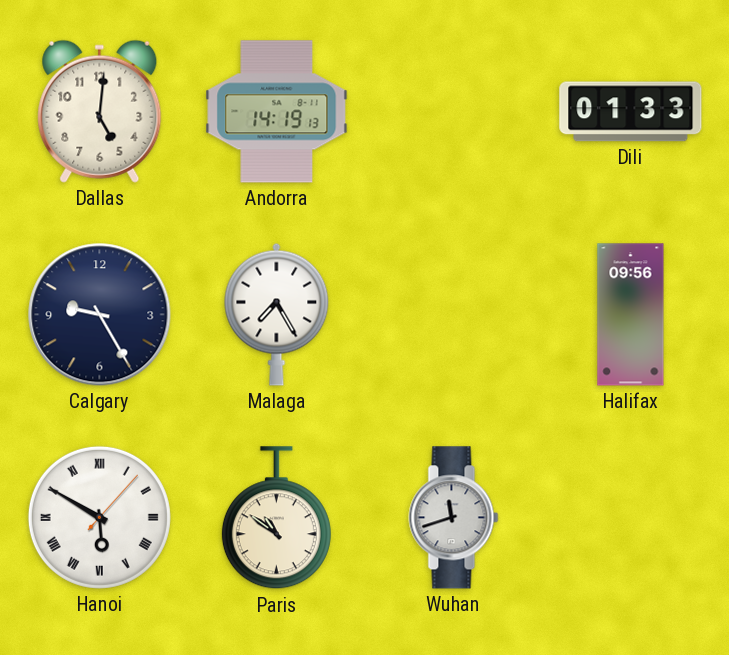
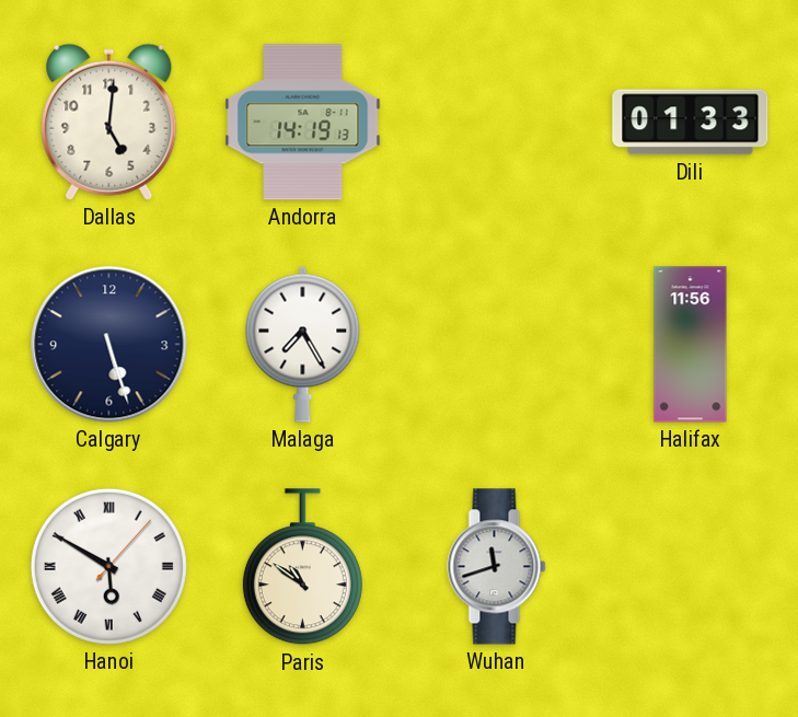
Calgary: 9:25 -> 5:27
Halifax: 09:56 -> 11:56
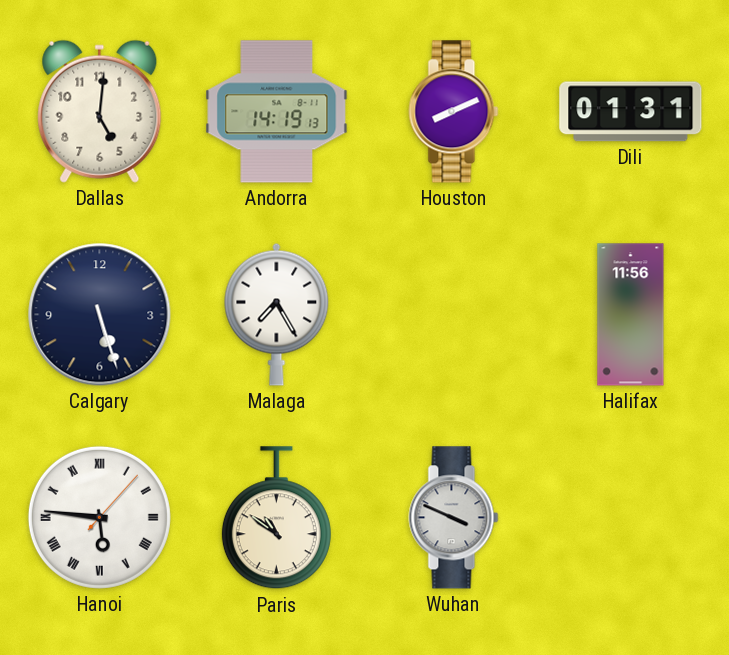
Houston: none -> 8:11
Dili: 01:33 -> 01:31
Hanoi: 5:50 -> 5:46
Wuhan: 11:42 -> 3:49
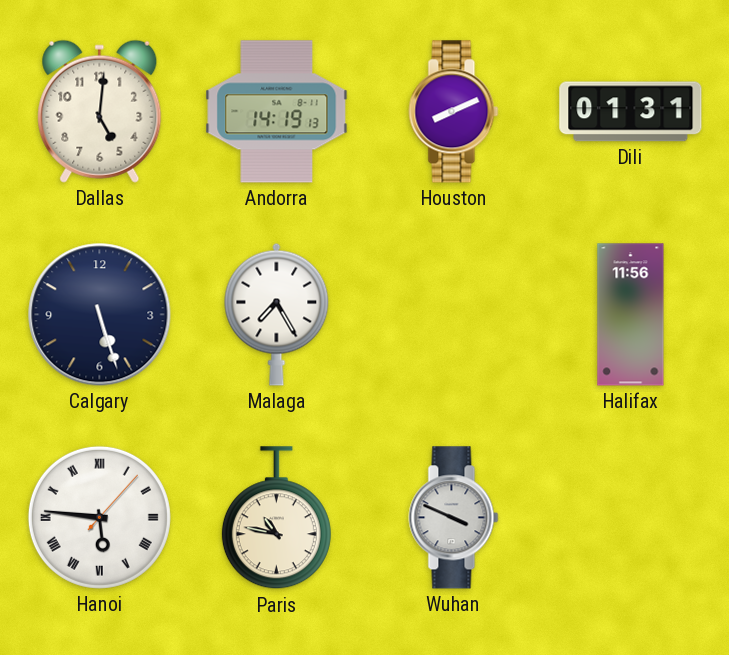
Paris: 10:51 -> 10:47
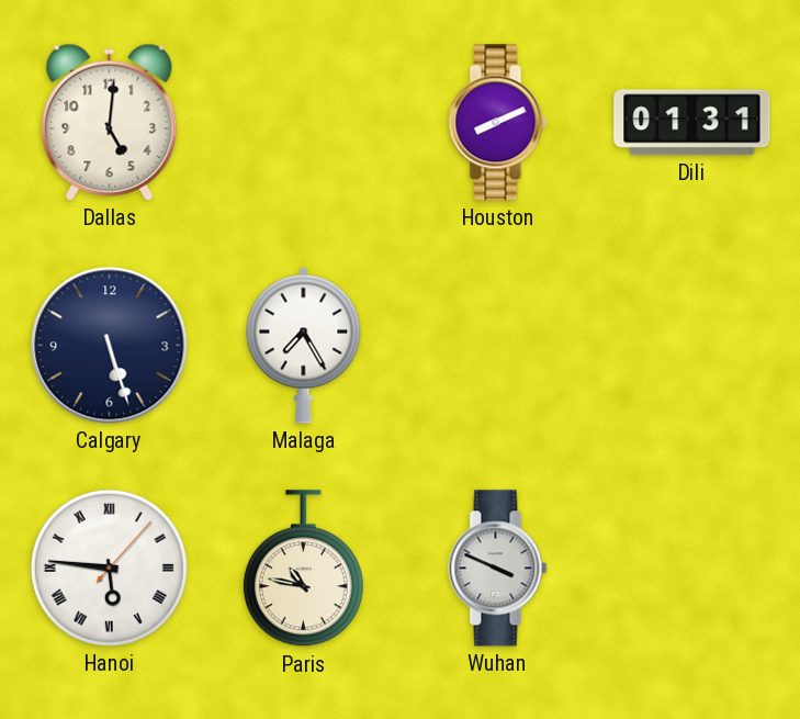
Andorra: 14:19 -> none
Halifax: 11:56 -> none
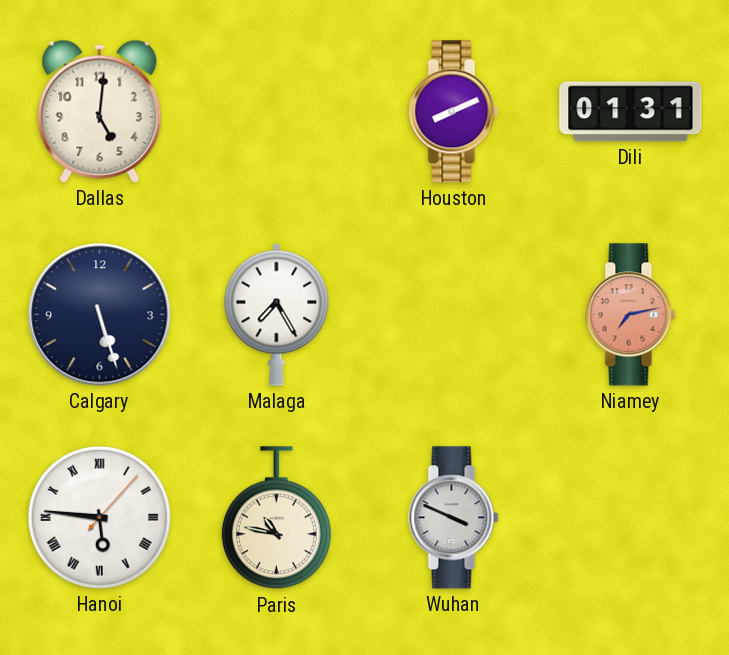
Niamey: none -> 7:13
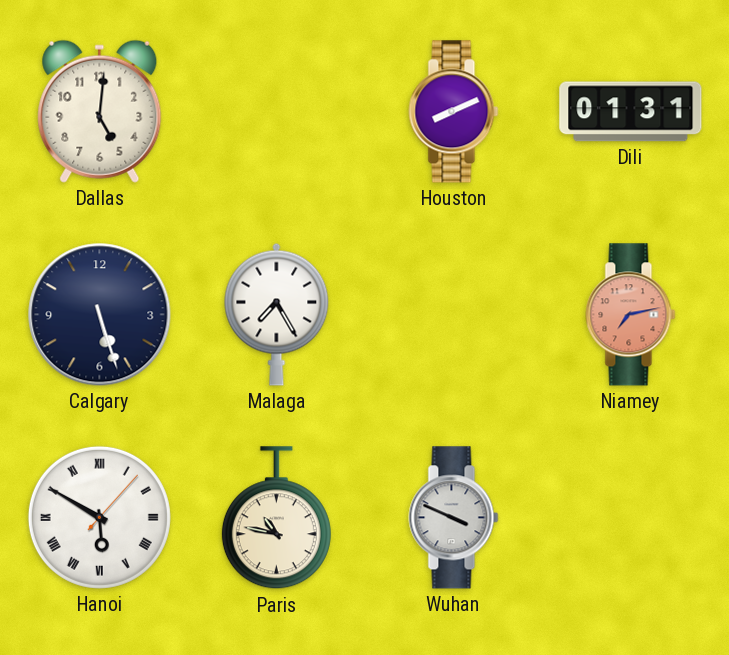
Hanoi: 5:46 -> 5:50
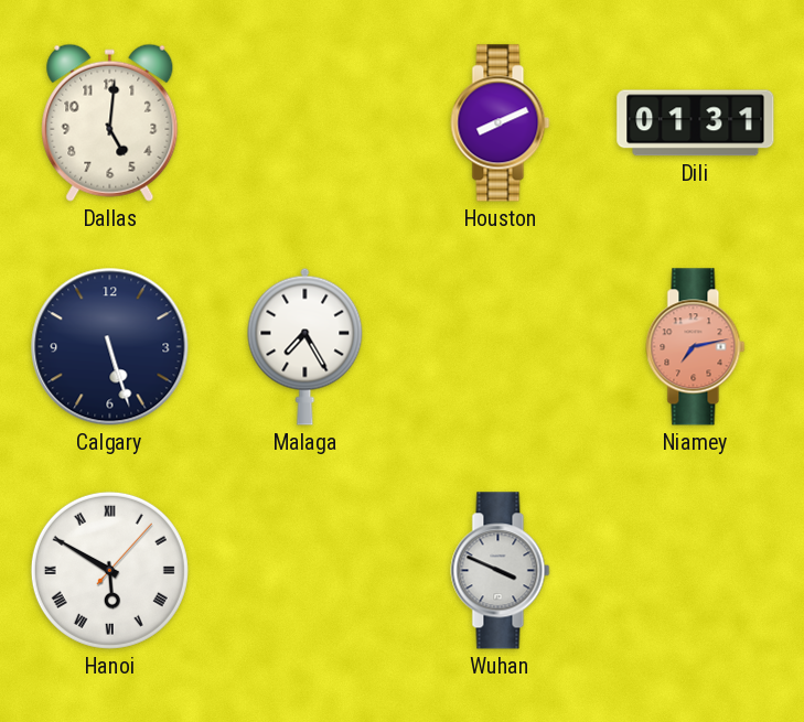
Paris: 10:47 -> none
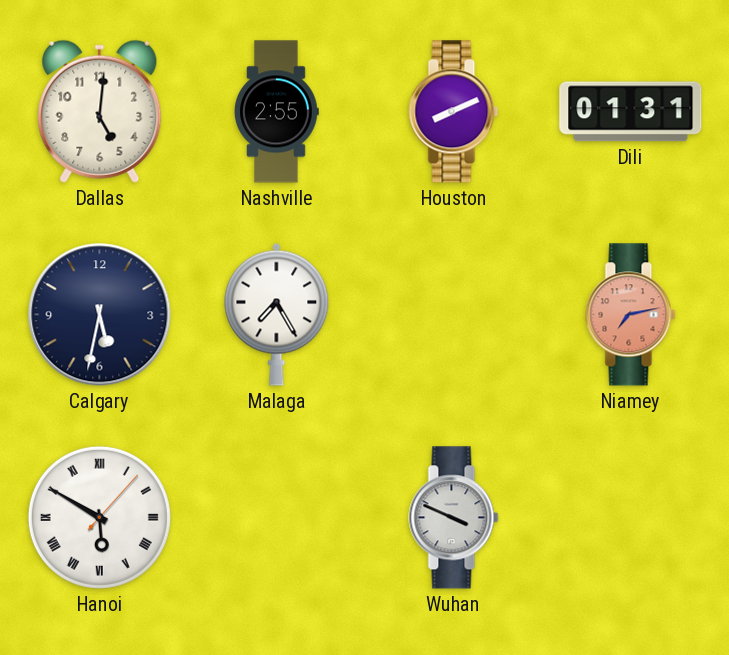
Nashville: none -> 2:55
Calgary: 5:27 -> 5:32
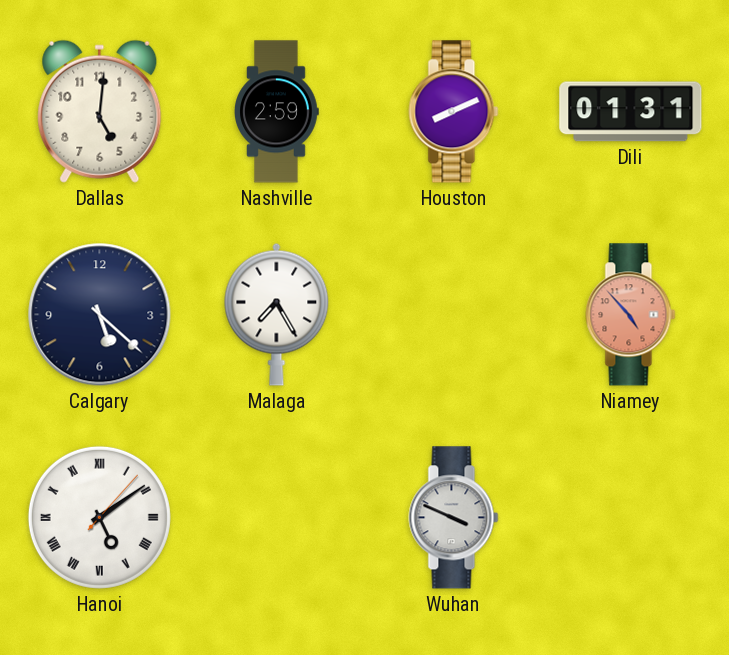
Nashville: 2:55 -> 2:59
Calgary: 5:32 -> 5:22
Niamey: 7:13 -> 4:53
Hanoi: 5:50 -> 5:09
